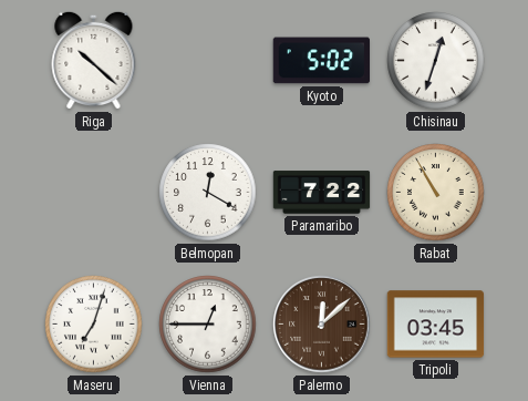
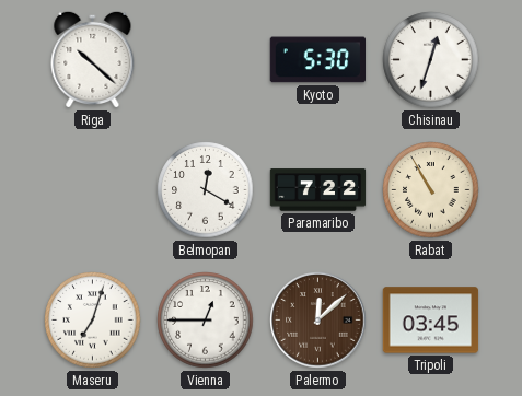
Kyoto: 5:02 -> 5:30
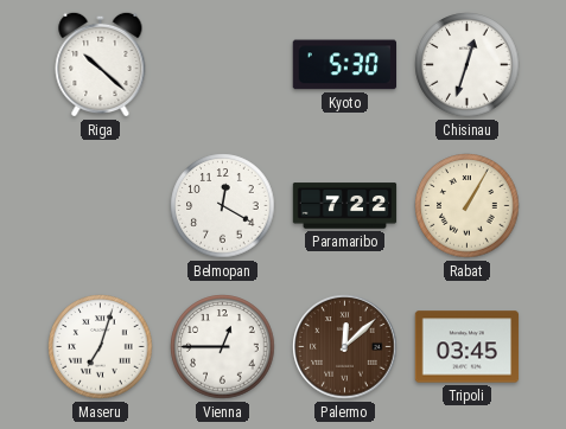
Rabat: 10:55 -> 1:05
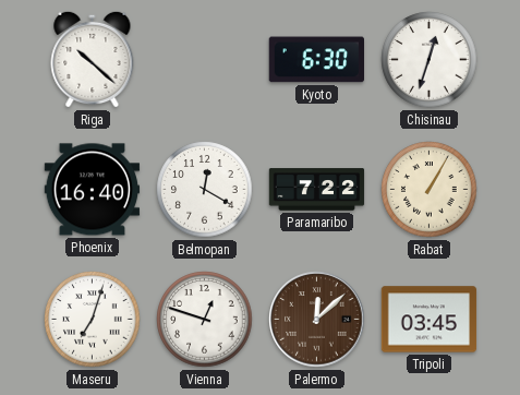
Kyoto: 5:30 -> 6:30
Phoenix: none -> 16:40
Vienna: 12:45 -> 12:48
